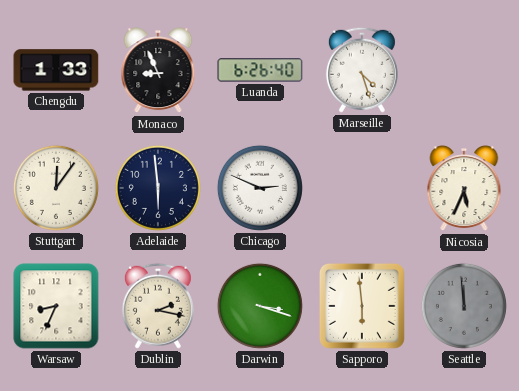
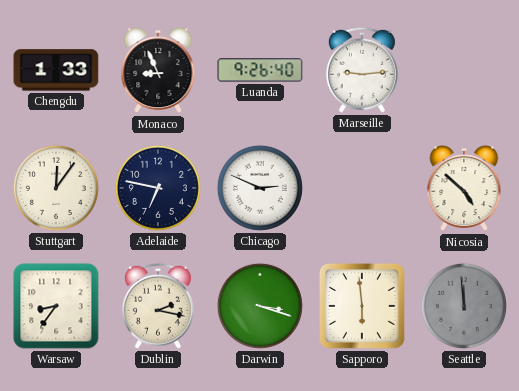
Luanda: 6:26 -> 9:26
Marseille: 4:27 -> 9:14
Adelaide: 5:59 -> 6:47
Nicosia: 5:34 -> 4:52
Warsaw: 8:34 -> 8:36
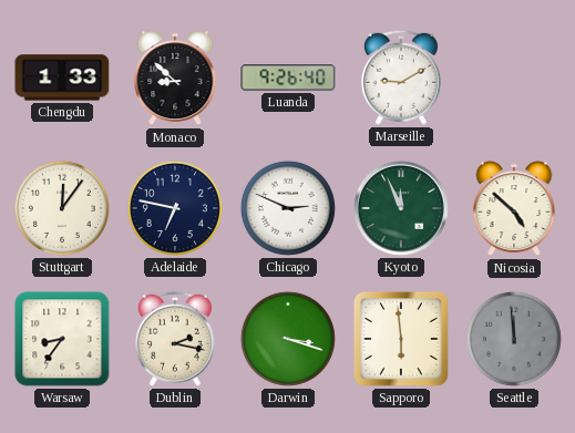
Monaco: 8:56 -> 8:52
Marseille: 9:14 -> 9:10
Kyoto: none -> 11:56
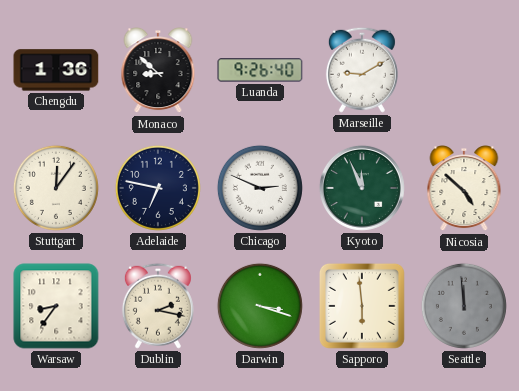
Chengdu: 1:33 -> 1:36
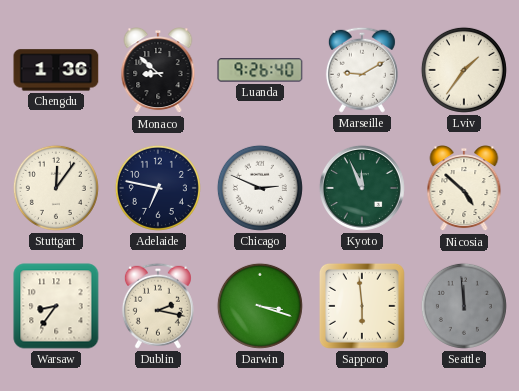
Lviv: none -> 1:36
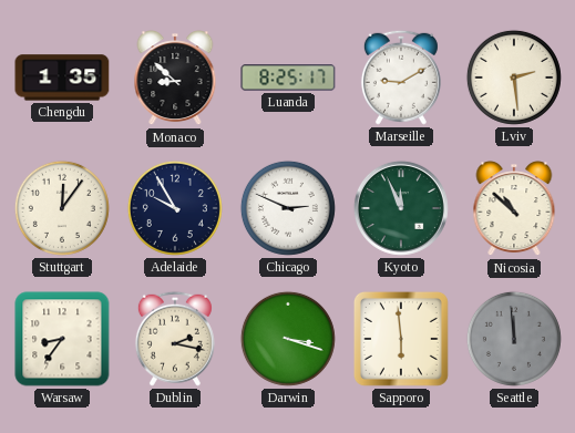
Chengdu: 1:36 -> 1:35
Luanda: 9:26 -> 8:25
Lviv: 1:36 -> 2:29
Adelaide: 6:47 -> 9:55
Nicosia: 4:52 -> 10:52
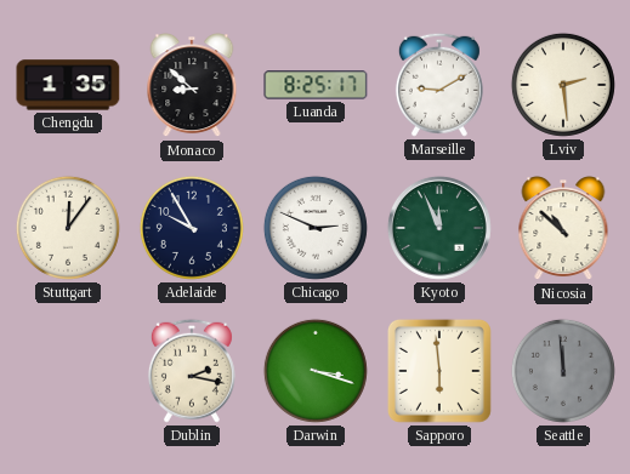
Warsaw: 8:36 -> none
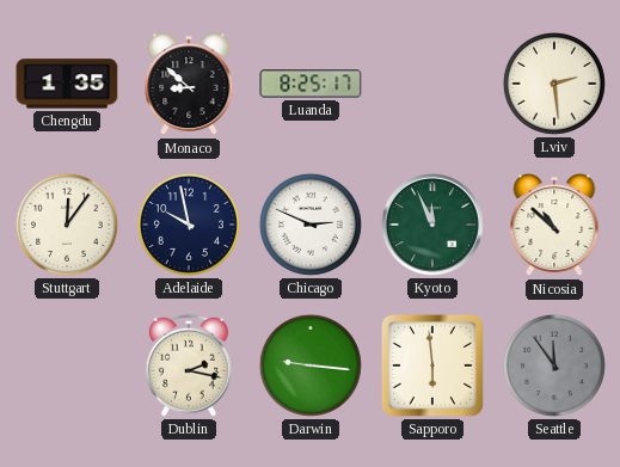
Marseille: 9:10 -> none
Adelaide: 9:55 -> 9:58
Darwin: 3:18 -> 9:16
Seattle: 11:59 -> 11:54
